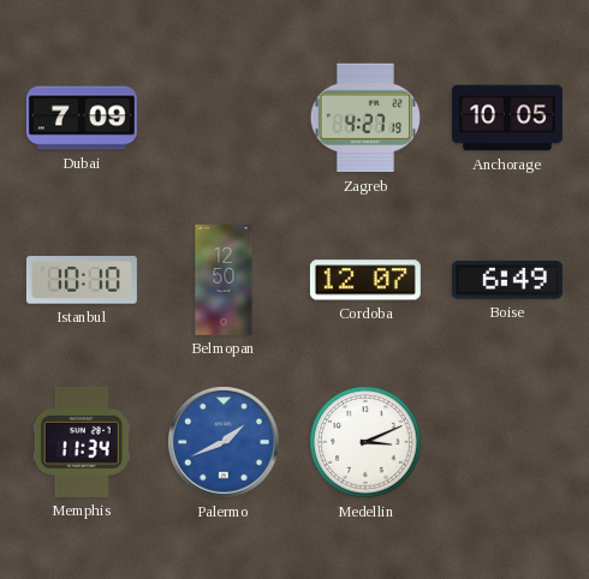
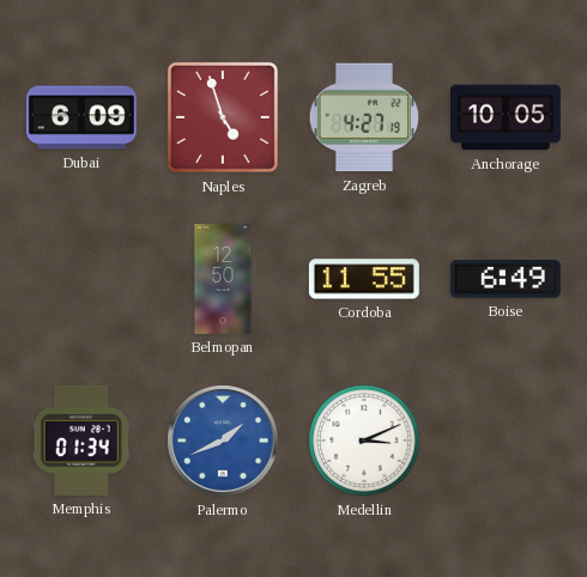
Dubai: 7:09 -> 6:09
Naples: none -> 4:57
Istanbul: 10:10 -> none
Cordoba: 12:07 -> 11:55
Memphis: 11:34 -> 01:34
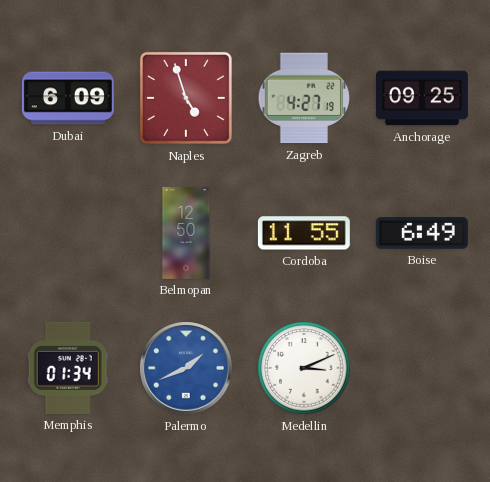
Anchorage: 10:05 -> 09:25
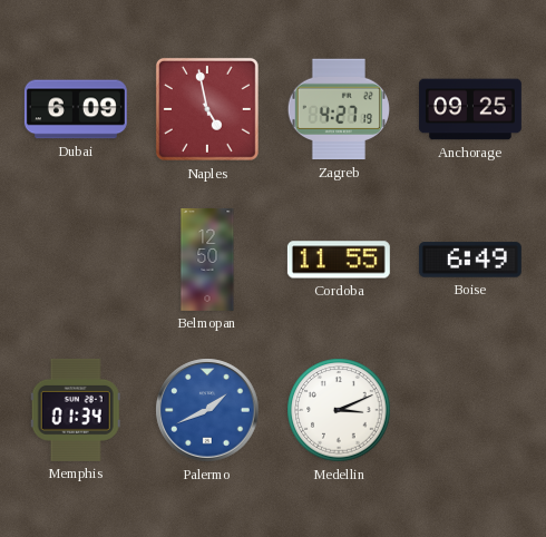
Naples: 4:57 -> 4:58
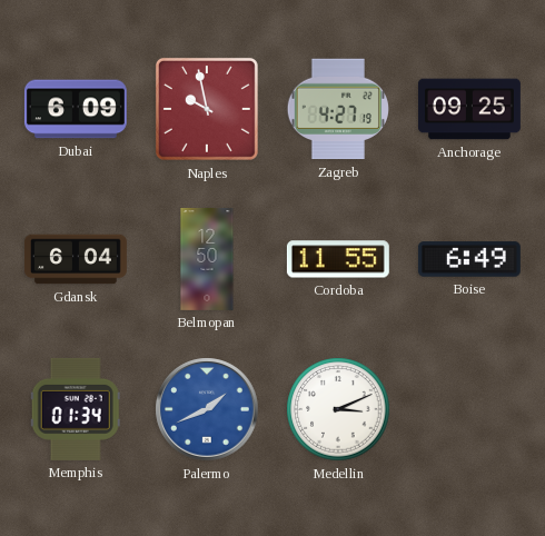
Naples: 4:58 -> 9:58
Gdansk: none -> 6:04
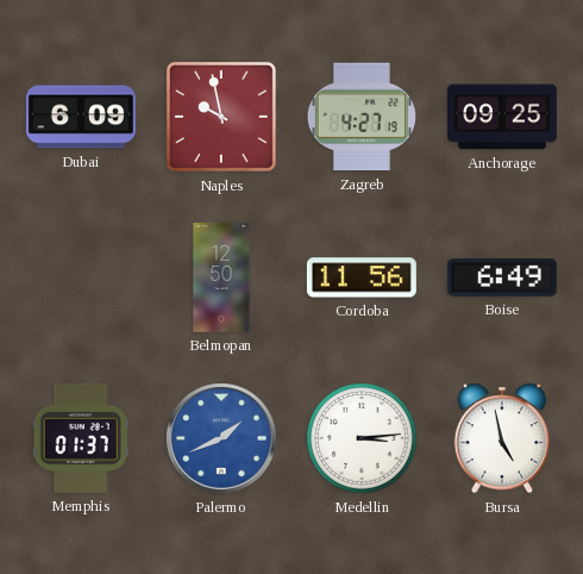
Gdansk: 6:04 -> none
Cordoba: 11:55 -> 11:56
Memphis: 01:34 -> 01:37
Medellin: 3:11 -> 3:14
Bursa: none -> 4:58
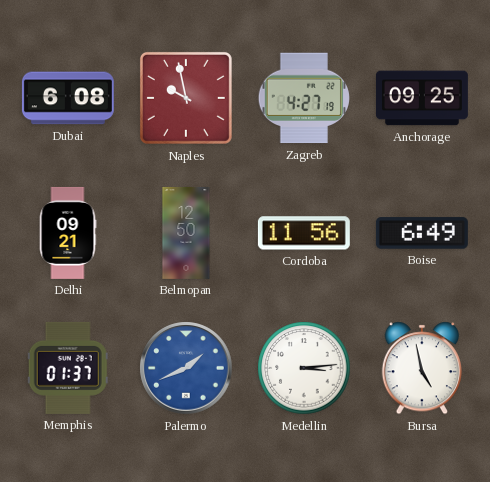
Dubai: 6:09 -> 6:08
Delhi: none -> 09:21
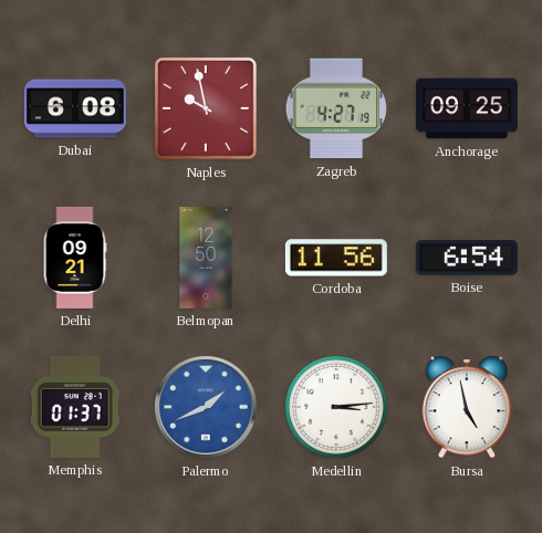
Boise: 6:49 -> 6:54
